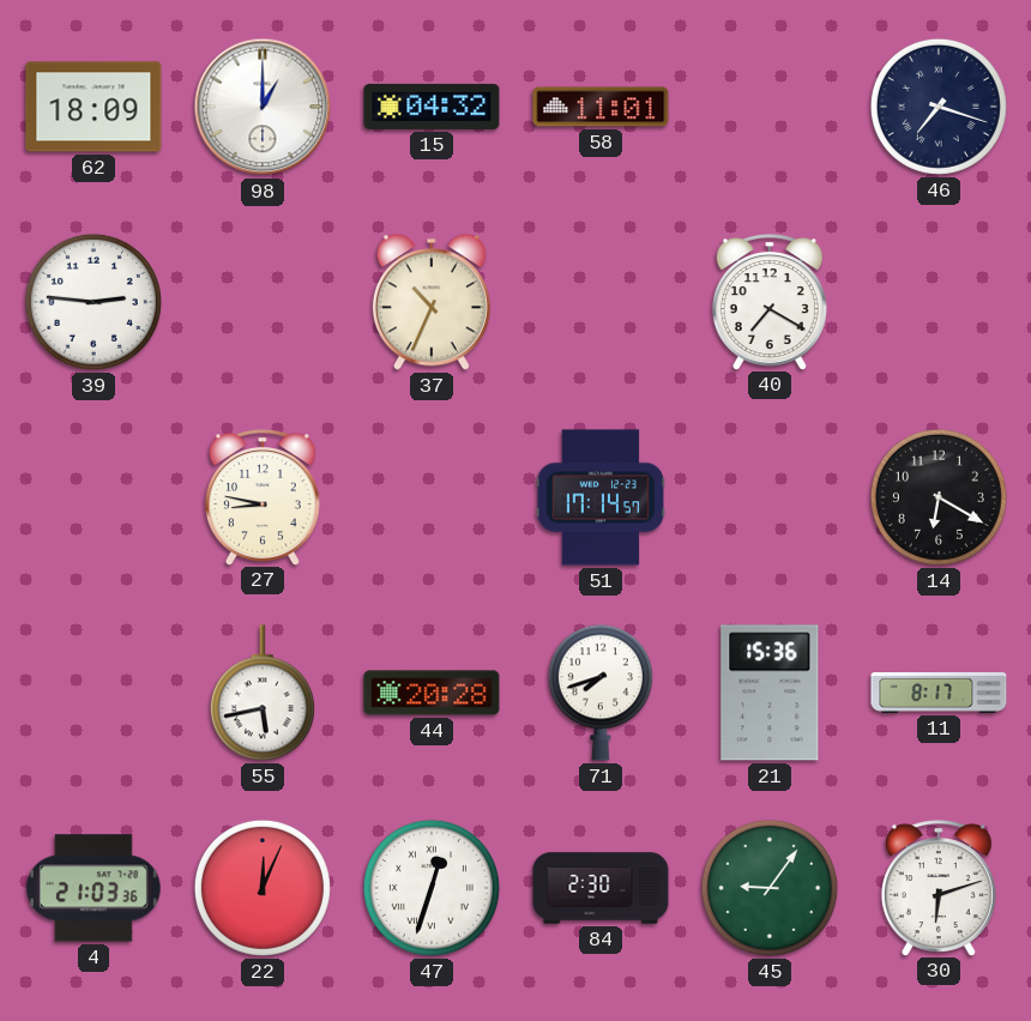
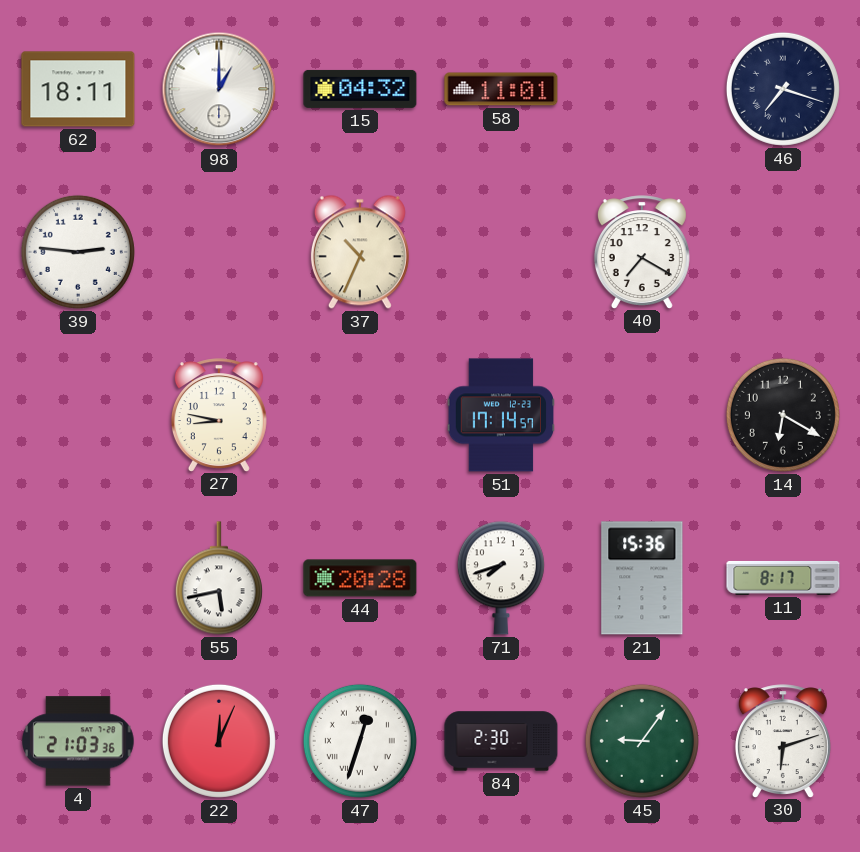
62: 18:09 -> 18:11
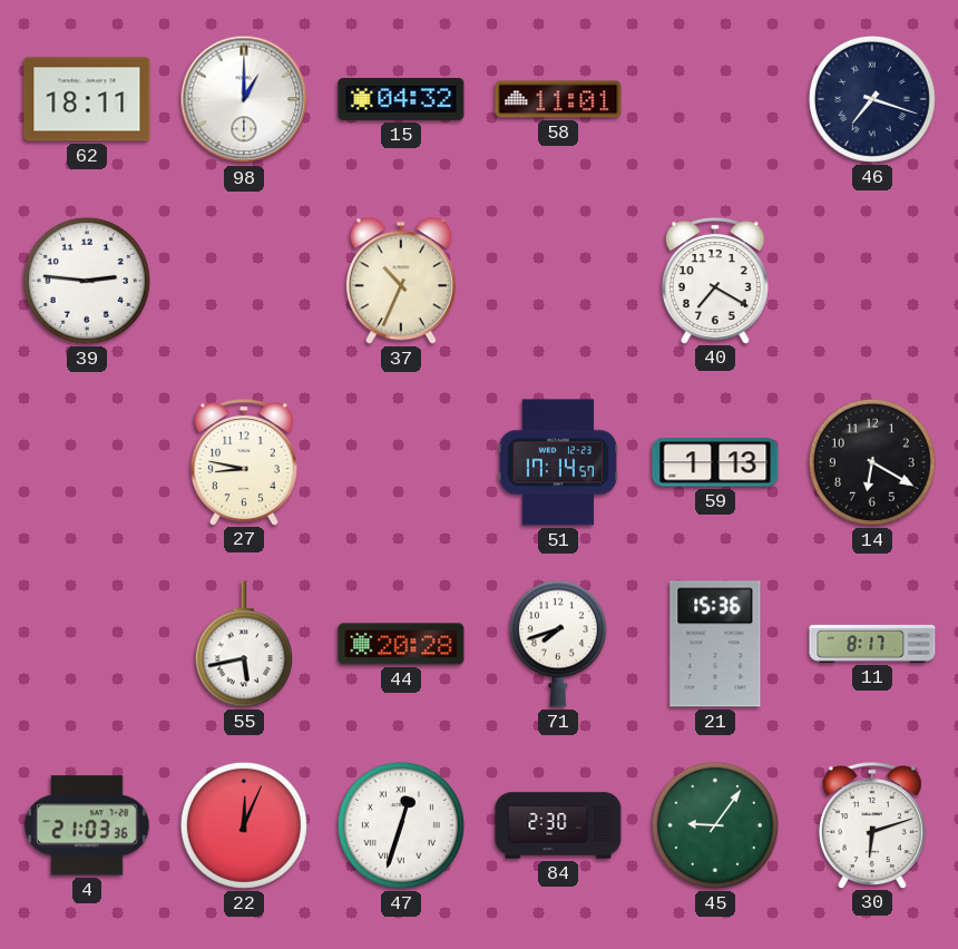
59: none -> 1:13
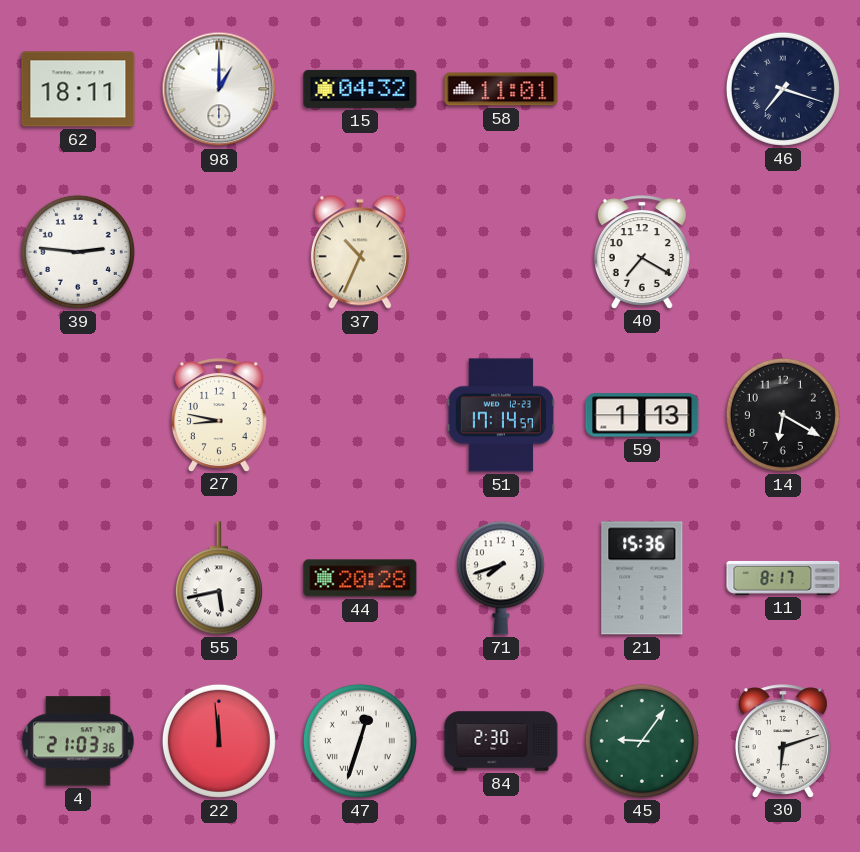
22: 12:04 -> 11:59
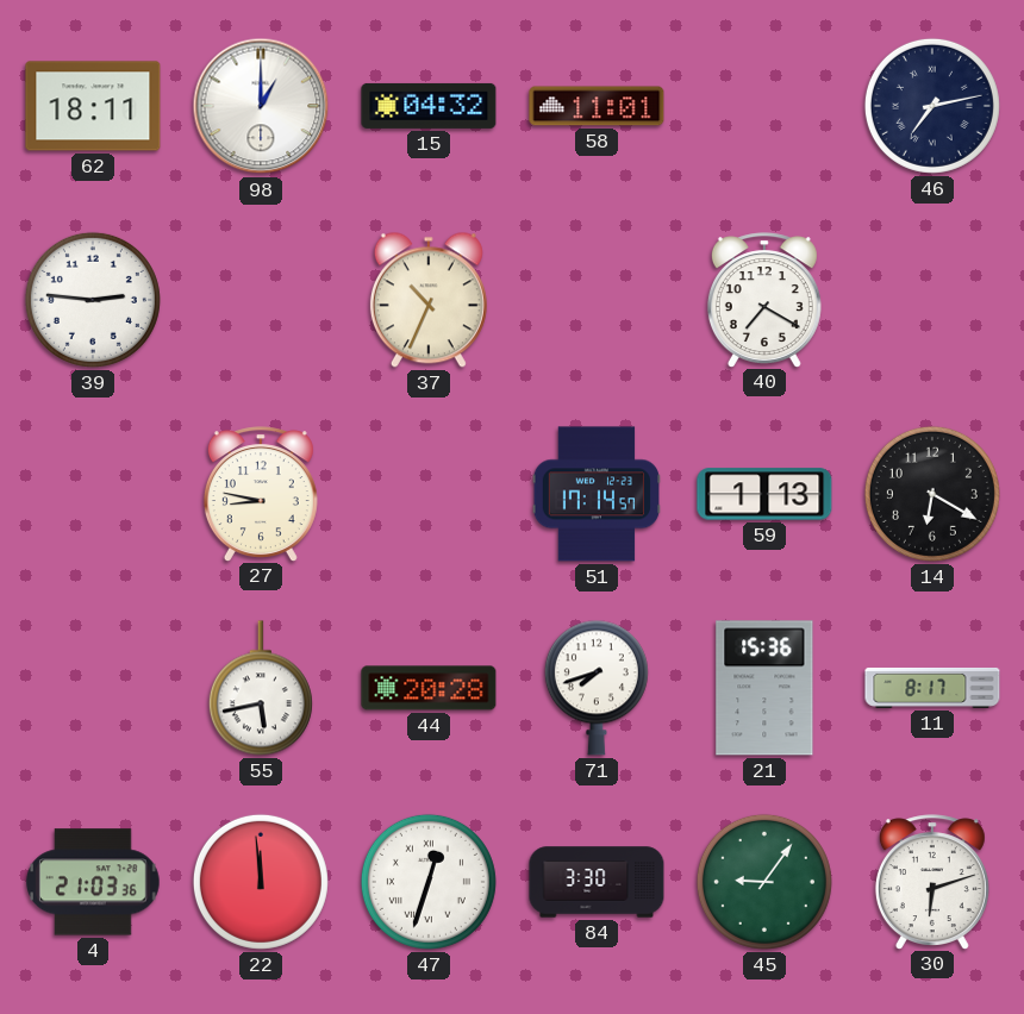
46: 7:18 -> 7:13
84: 2:30 -> 3:30
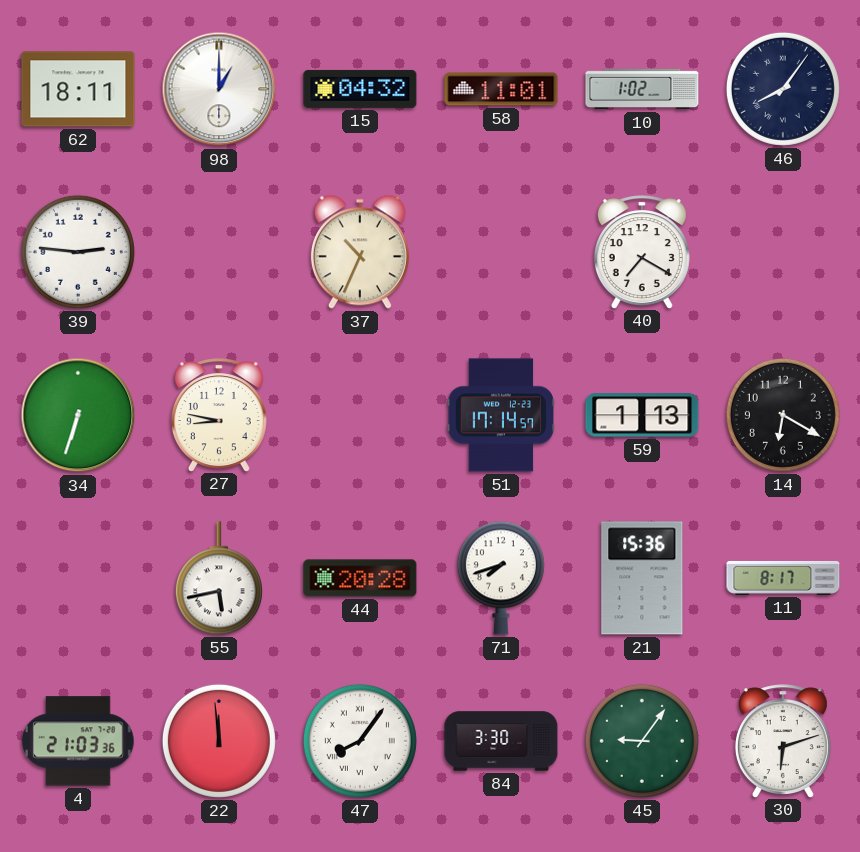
10: none -> 1:02
46: 7:13 -> 8:06
34: none -> 6:33
47: 12:33 -> 8:06
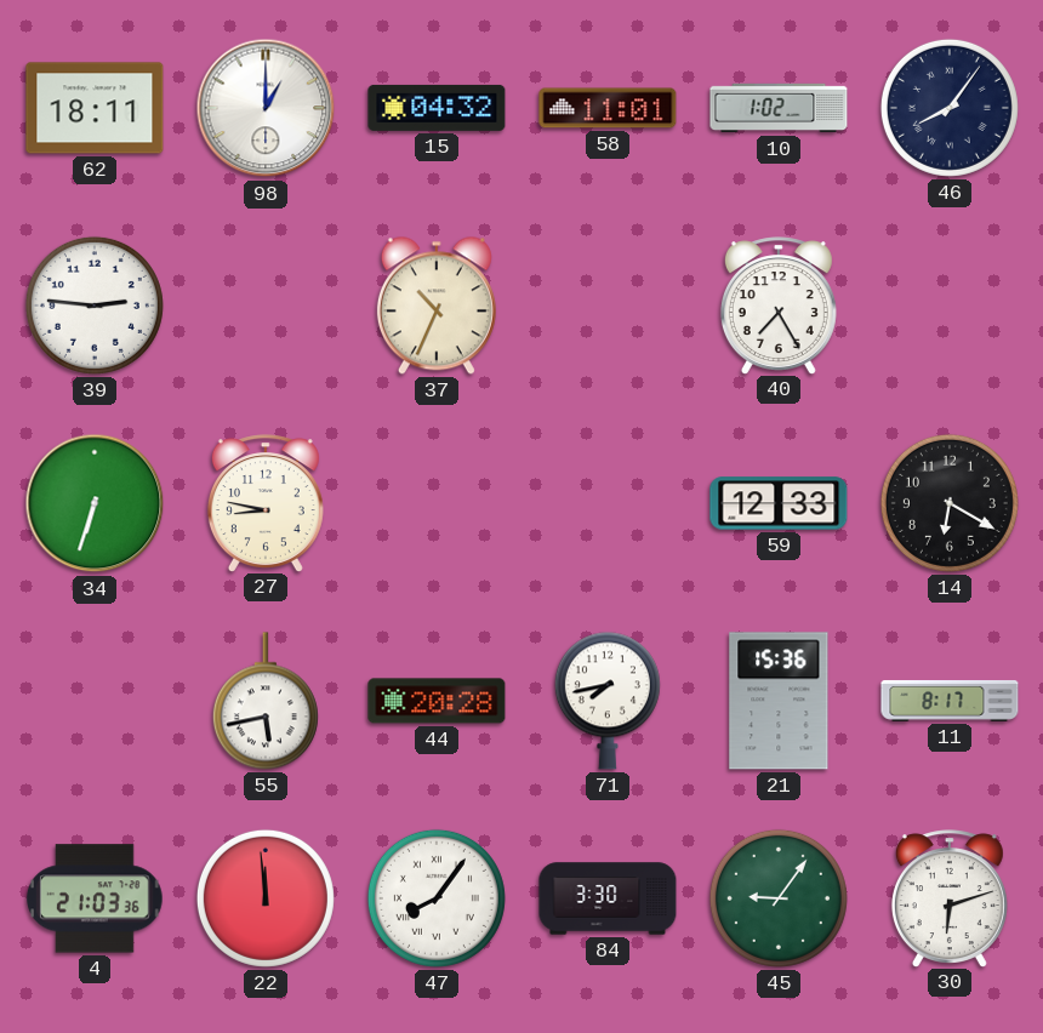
40: 7:20 -> 7:25
51: 17:14 -> none
59: 1:13 -> 12:33
71: 7:42 -> 7:43
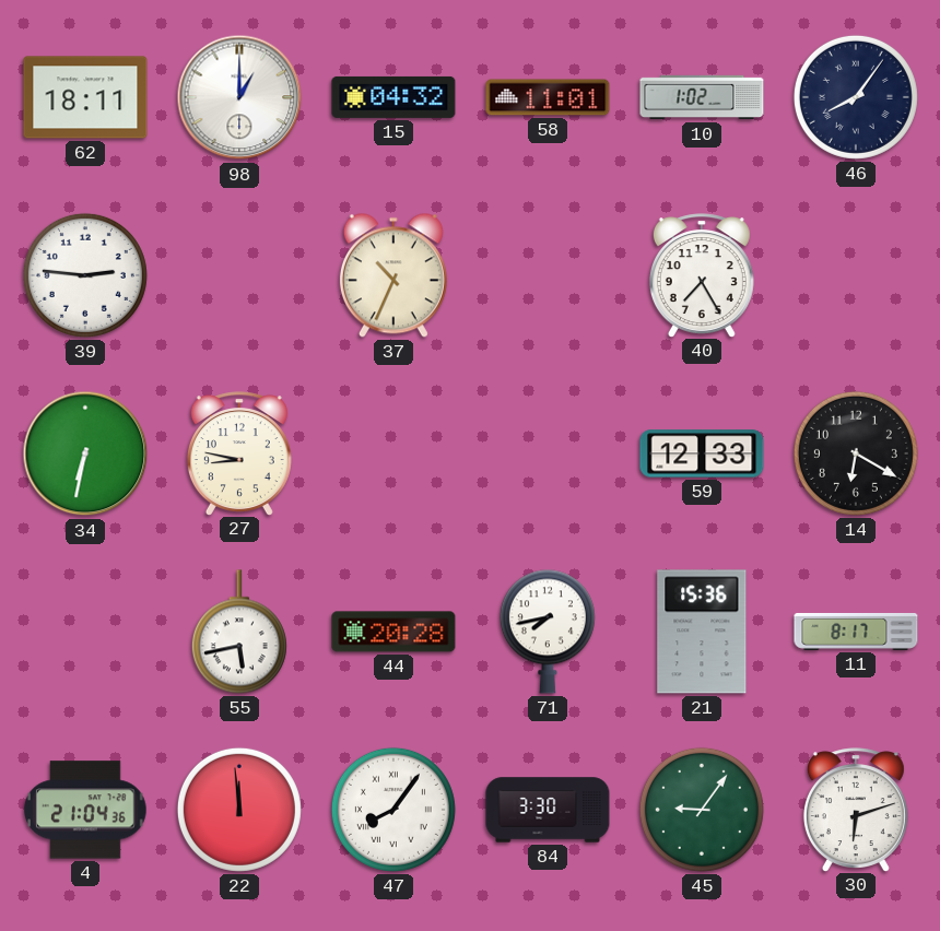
34: 6:33 -> 6:32
4: 21:03 -> 21:04
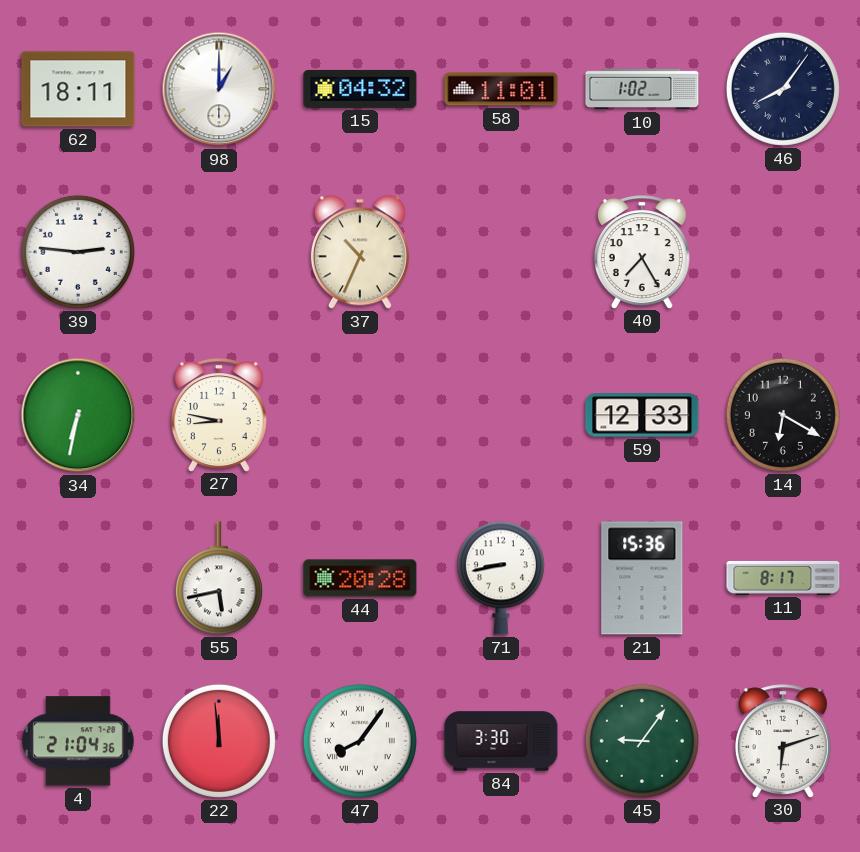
71: 7:43 -> 8:43
